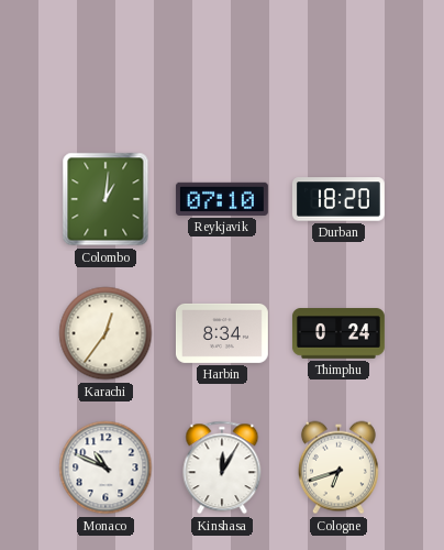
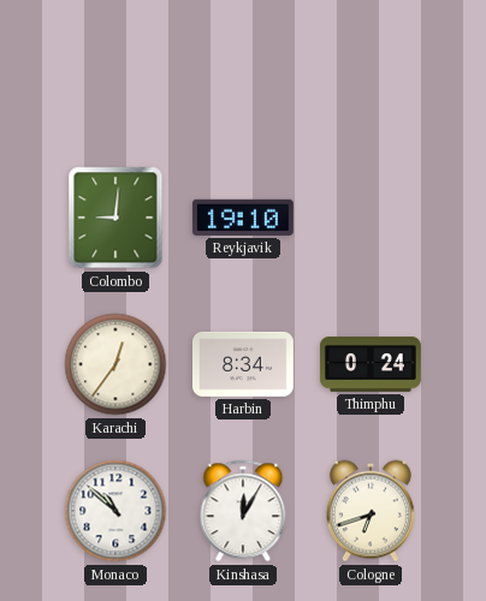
Colombo: 1:01 -> 9:01
Reykjavik: 07:10 -> 19:10
Durban: 18:20 -> none
Monaco: 10:49 -> 10:52
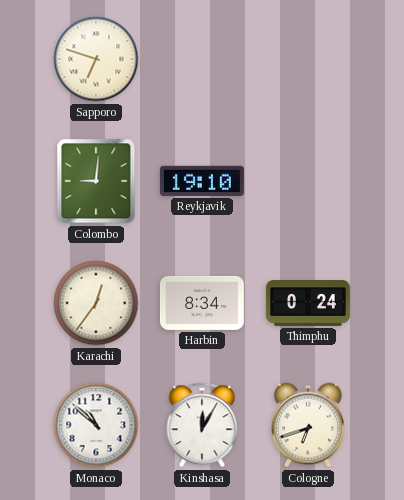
Sapporo: none -> 6:48
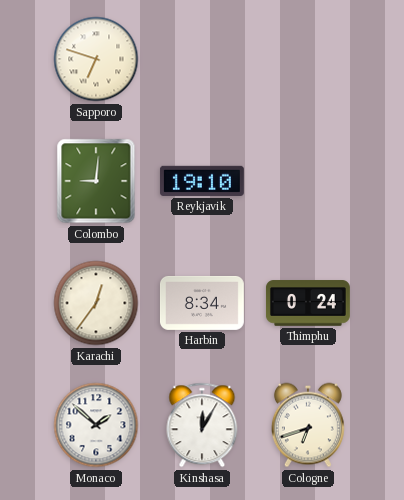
Monaco: 10:52 -> 1:52
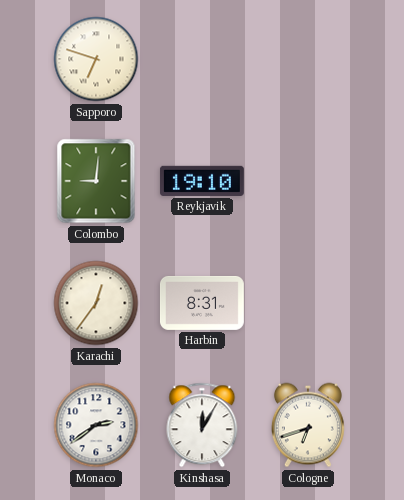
Harbin: 8:34 -> 8:31
Thimphu: 0:24 -> none
Monaco: 1:52 -> 2:39
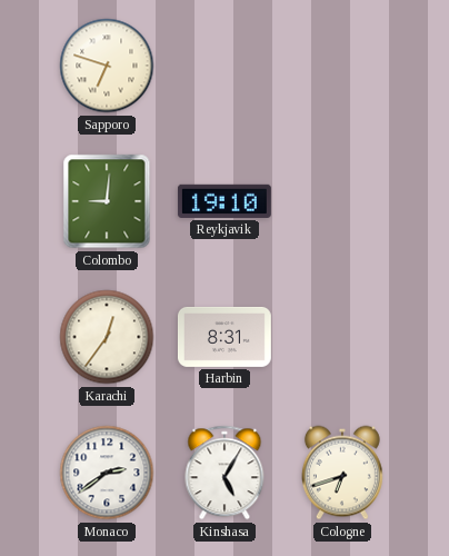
Kinshasa: 12:05 -> 5:05
